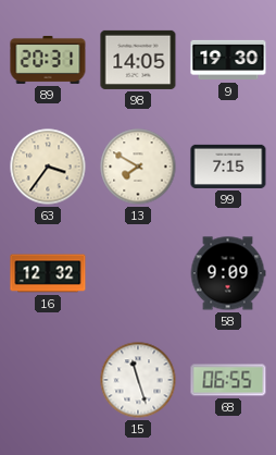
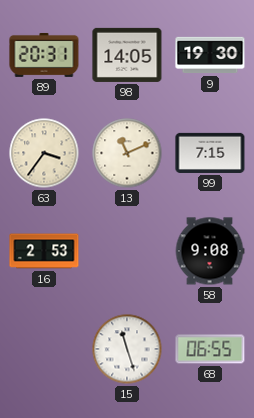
13: 7:50 -> 11:11
16: 12:32 -> 2:53
58: 9:09 -> 9:08
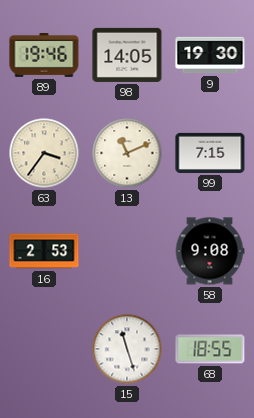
89: 20:31 -> 19:46
68: 06:55 -> 18:55
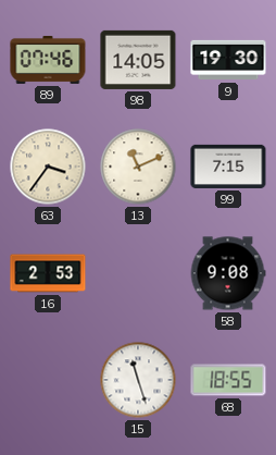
89: 19:46 -> 07:46
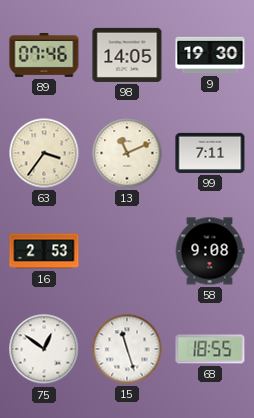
99: 7:15 -> 7:11
75: none -> 12:51
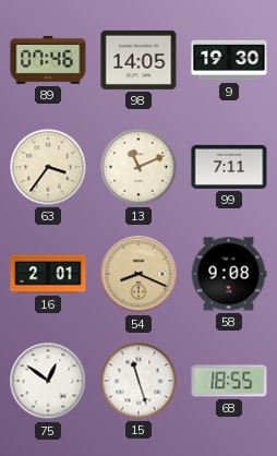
16: 2:53 -> 2:01
54: none -> 8:19
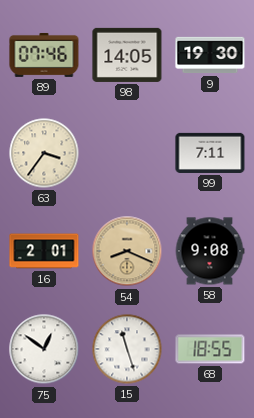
13: 11:11 -> none
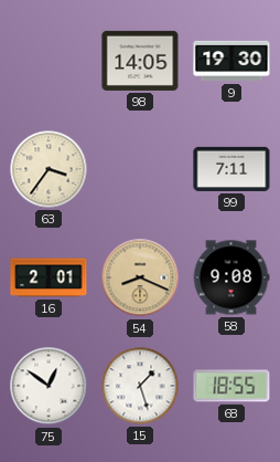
89: 07:46 -> none
15: 11:27 -> 1:27
